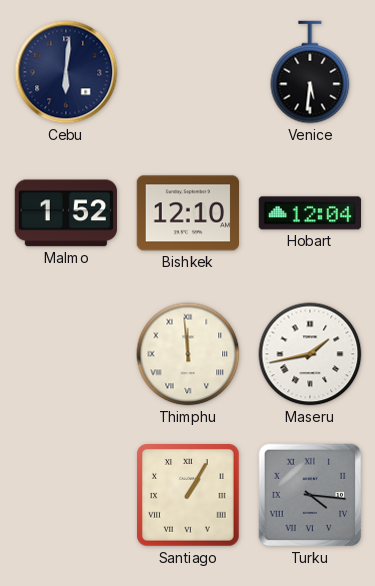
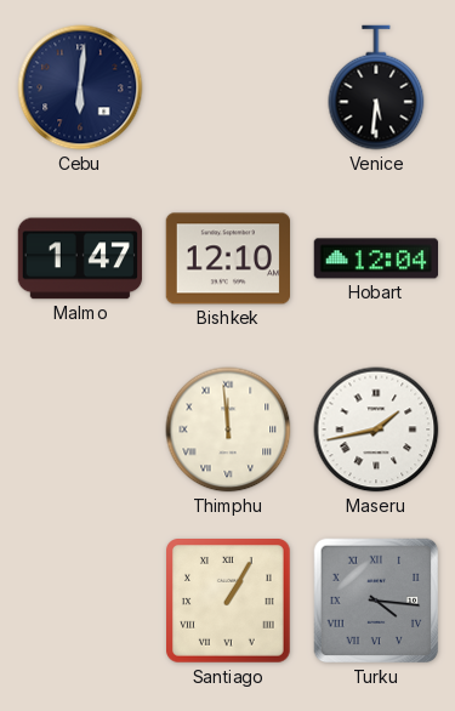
Malmo: 1:52 -> 1:47
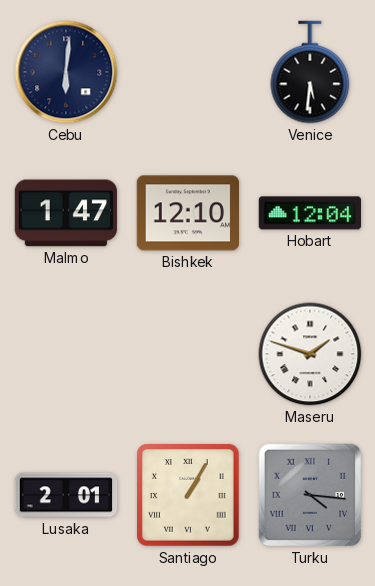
Thimphu: 11:59 -> none
Maseru: 1:43 -> 1:48
Lusaka: none -> 2:01
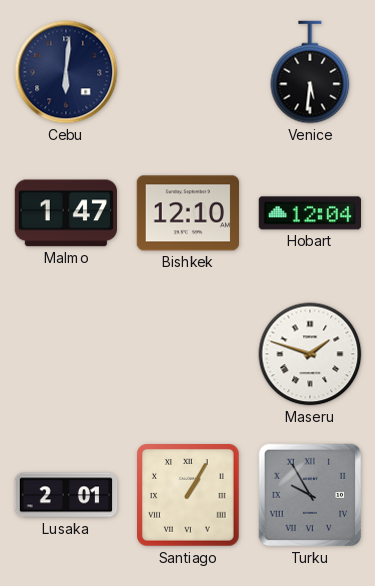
Turku: 4:16 -> 9:55
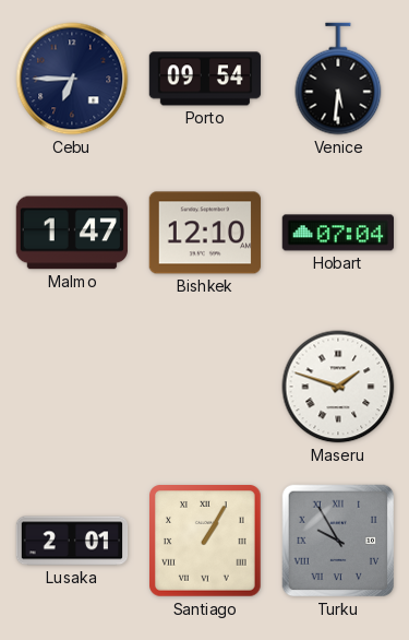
Cebu: 6:01 -> 6:45
Porto: none -> 09:54
Hobart: 12:04 -> 07:04
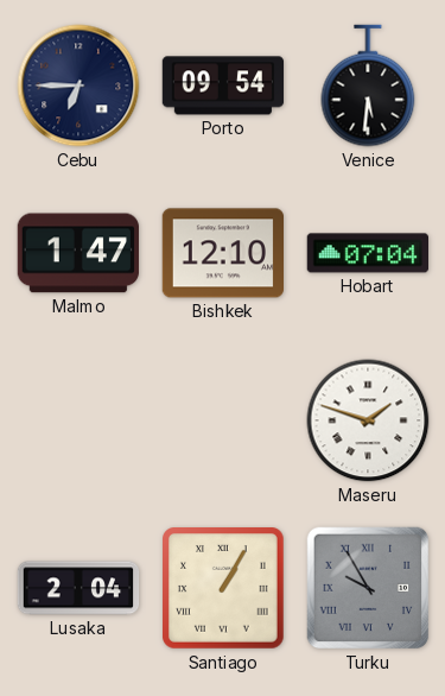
Lusaka: 2:01 -> 2:04
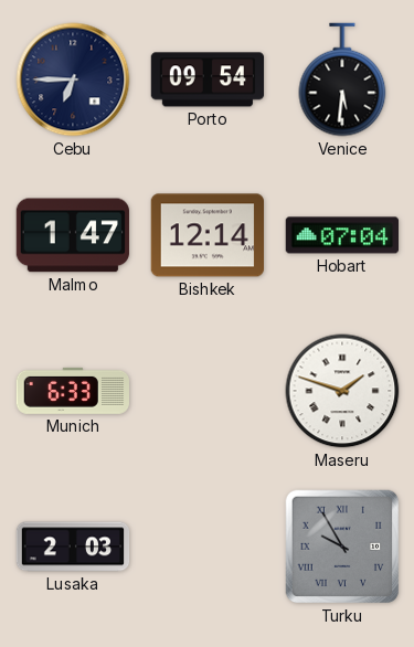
Bishkek: 12:10 -> 12:14
Munich: none -> 6:33
Lusaka: 2:04 -> 2:03
Santiago: 1:05 -> none
